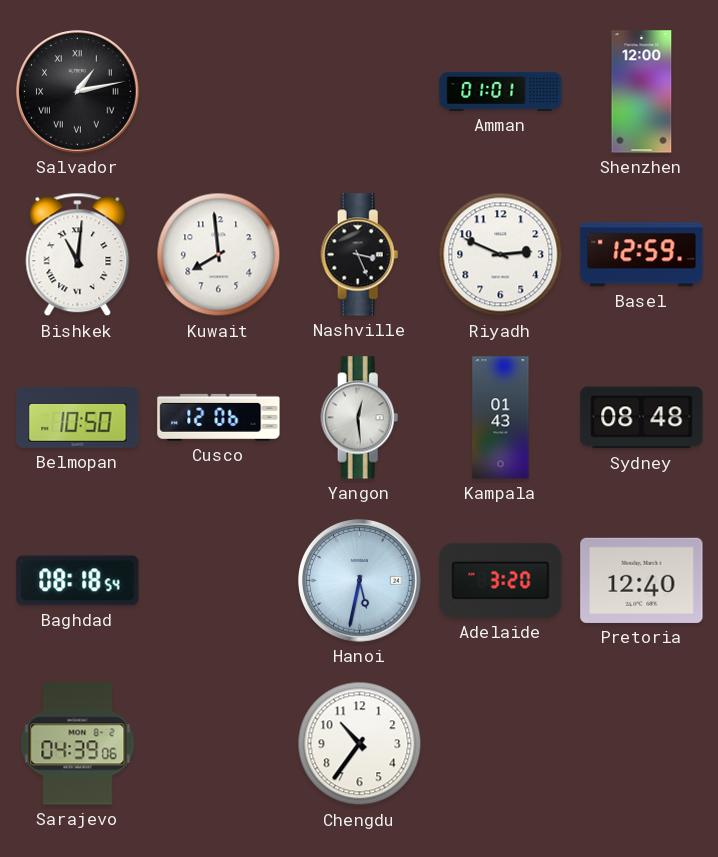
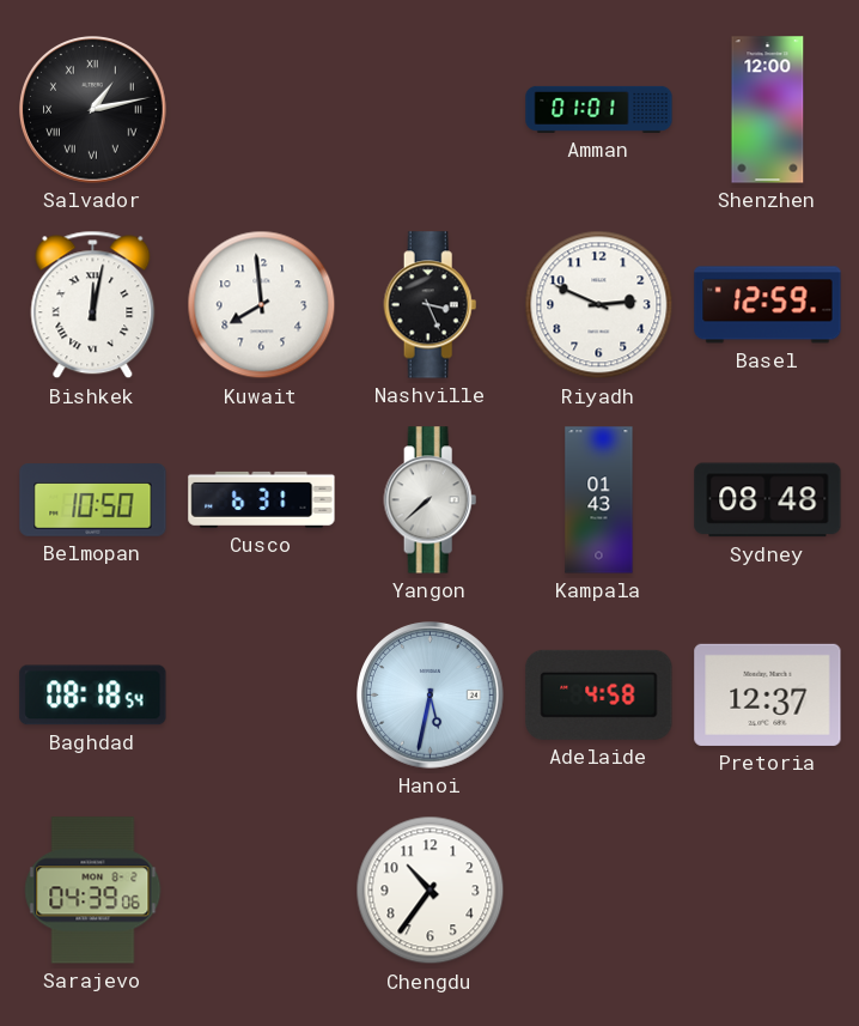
Bishkek: 11:01 -> 12:02
Cusco: 12:06 -> 6:31
Yangon: 12:29 -> 7:38
Adelaide: 3:20 -> 4:58
Pretoria: 12:40 -> 12:37
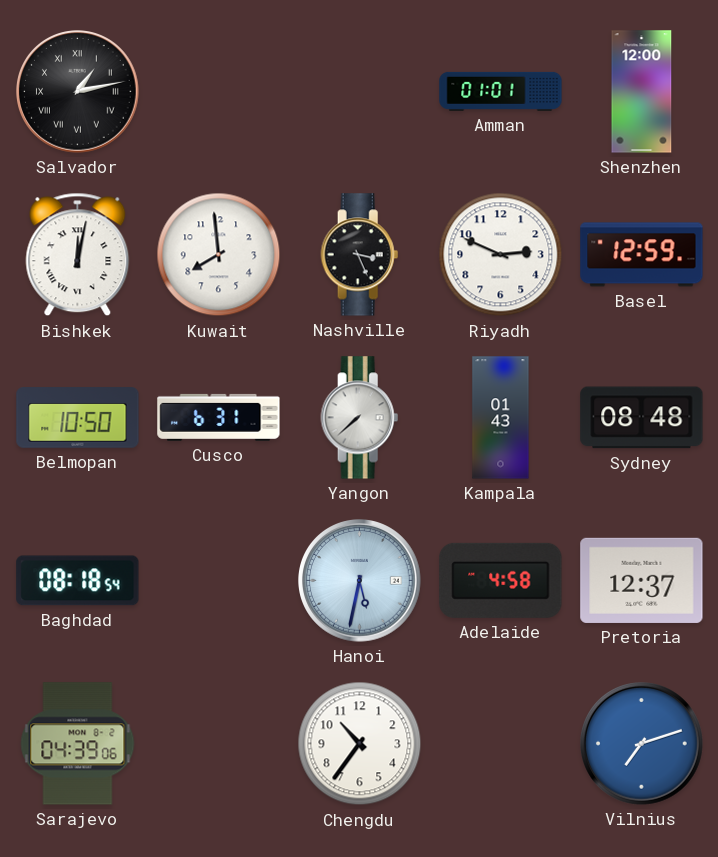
Vilnius: none -> 7:12
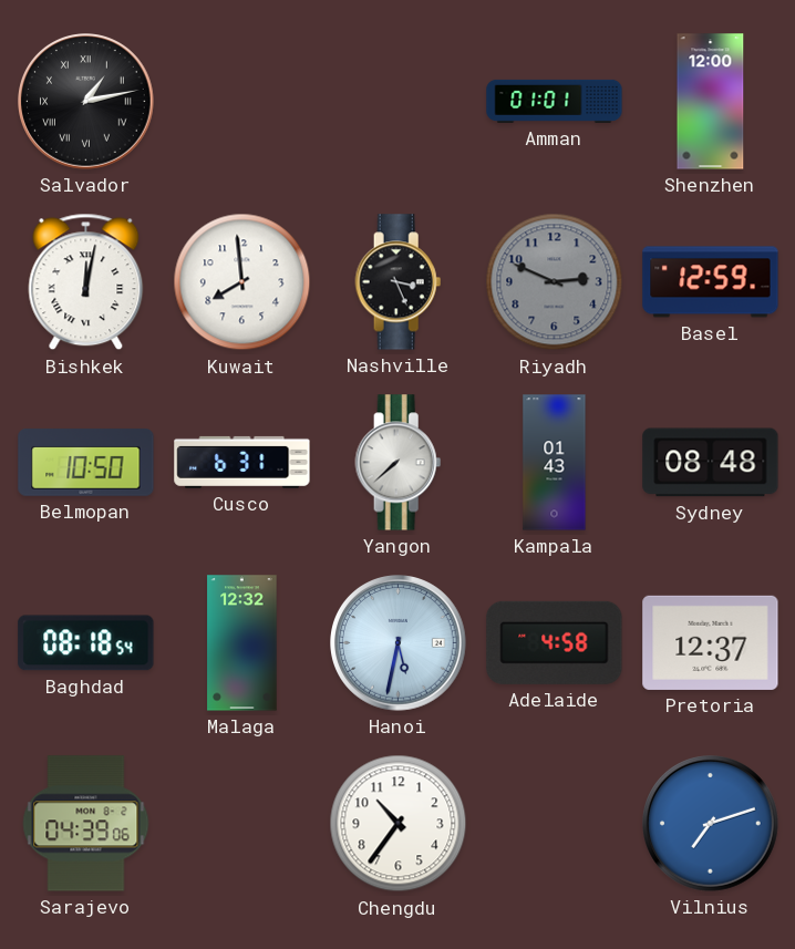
Riyadh dial: white -> grey
Malaga: none -> 12:32
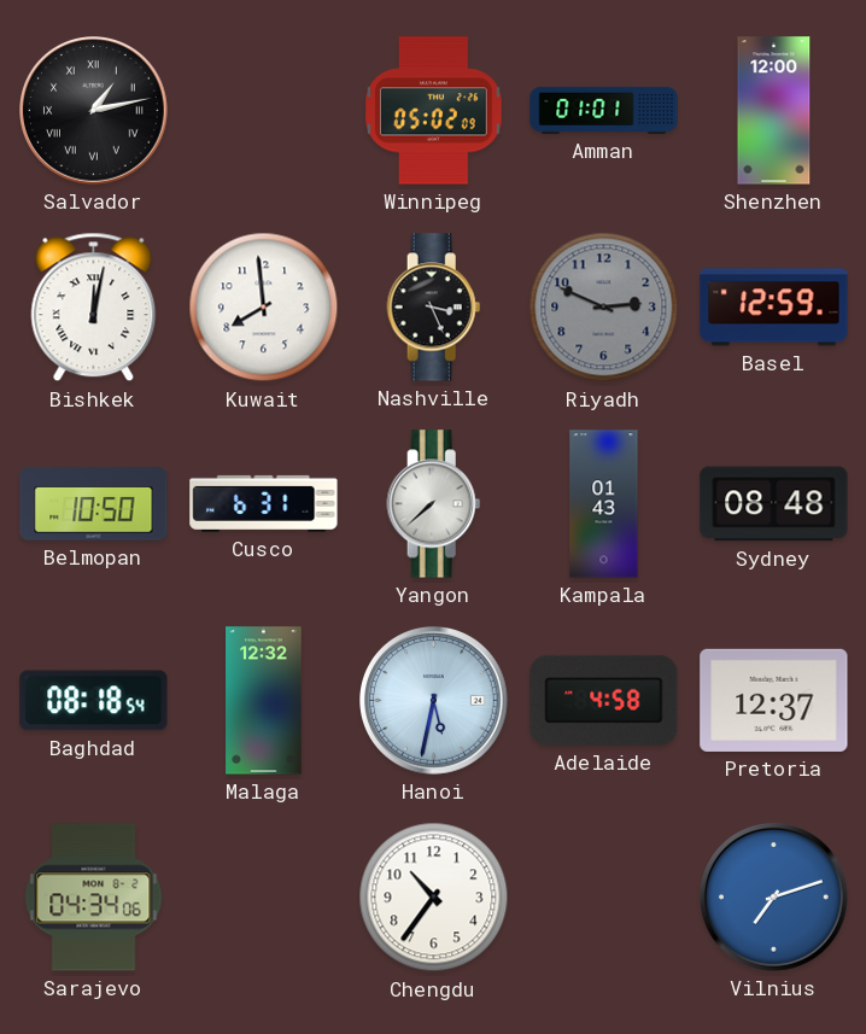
Winnipeg: none -> 05:02
Sarajevo: 04:39 -> 04:34
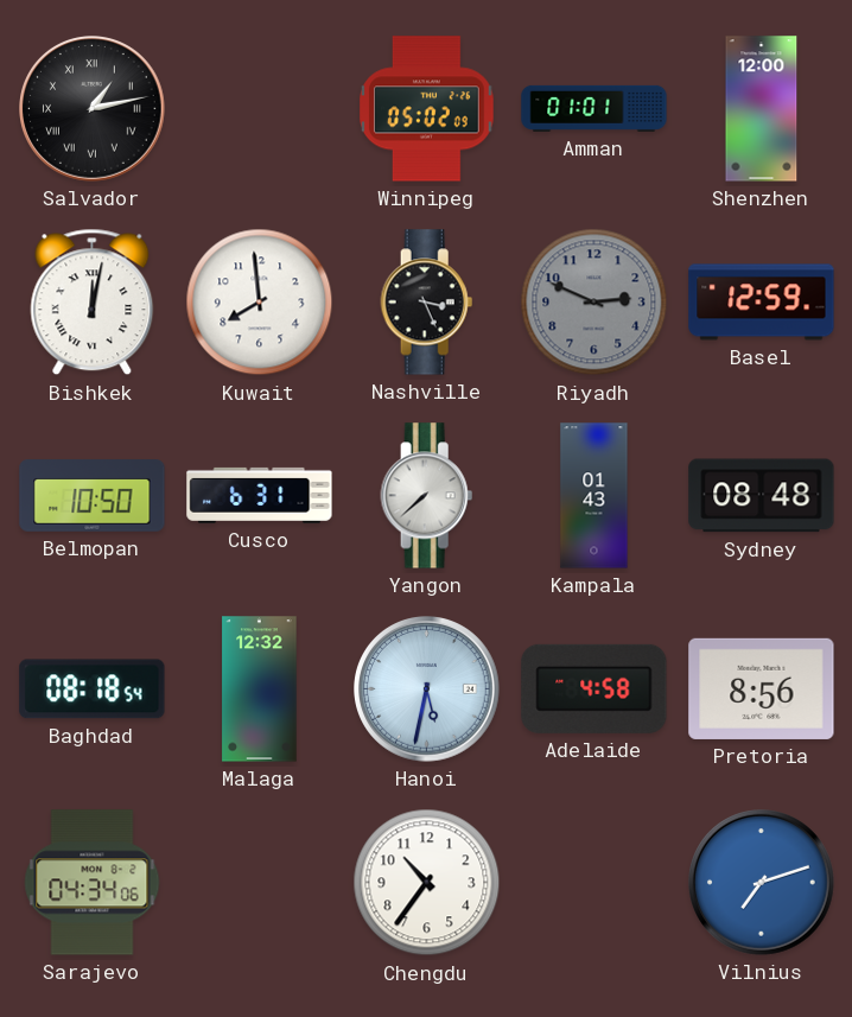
Pretoria: 12:37 -> 8:56
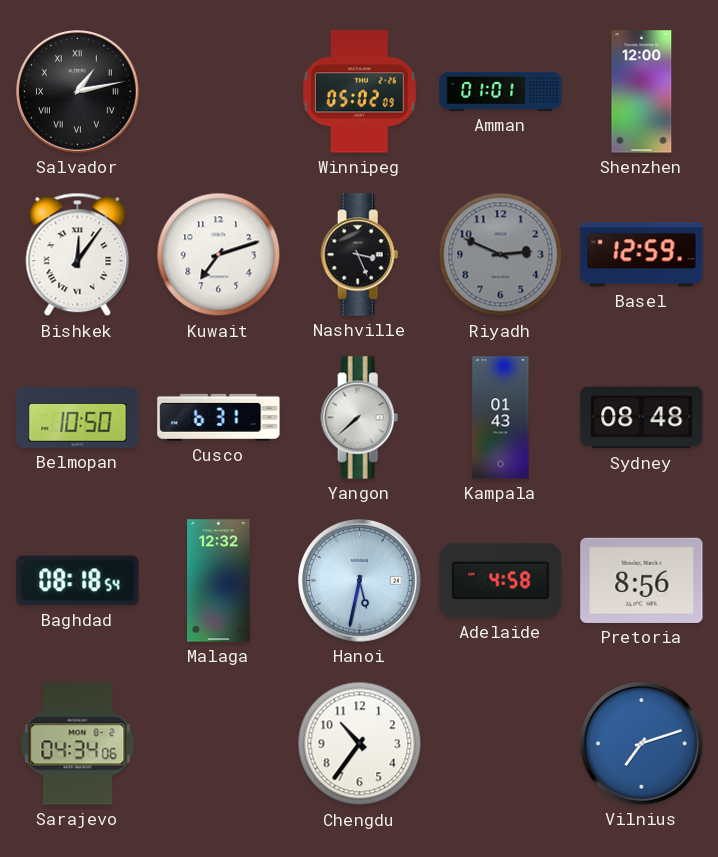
Bishkek: 12:02 -> 12:06
Kuwait: 7:59 -> 7:12
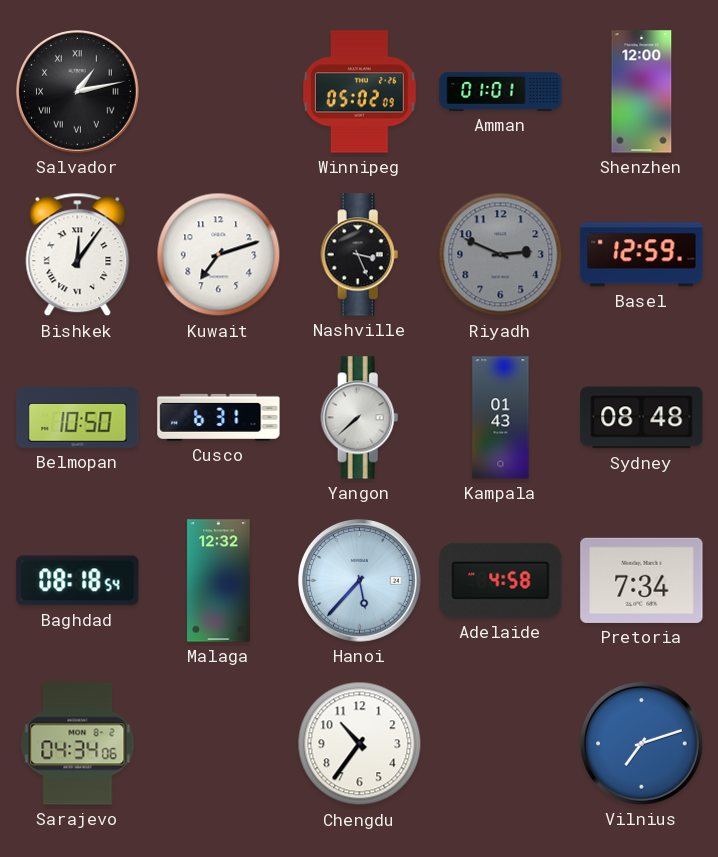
Hanoi: 5:32 -> 5:37
Pretoria: 8:56 -> 7:34
